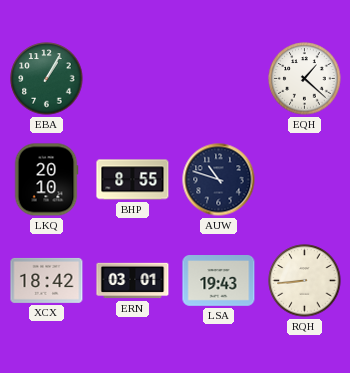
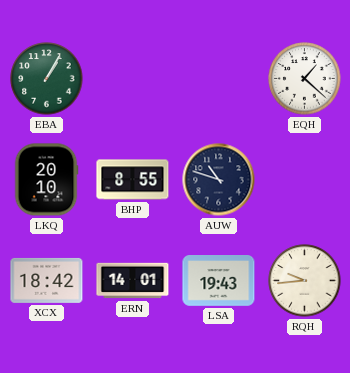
ERN: 03:01 -> 14:01
RQH: 8:44 -> 9:44
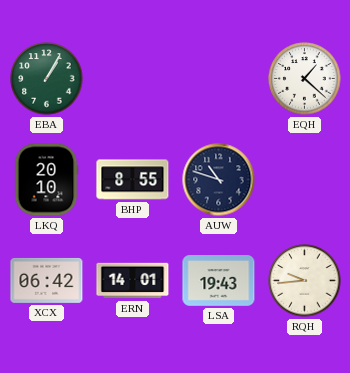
XCX: 18:42 -> 06:42
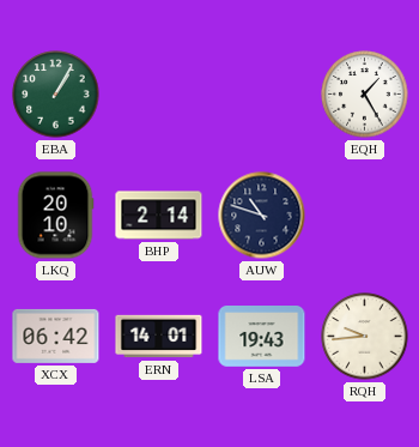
EQH: 1:22 -> 1:25
BHP: 8:55 -> 2:14
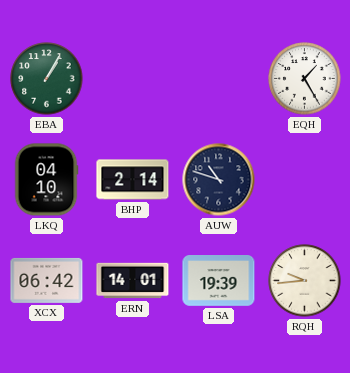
LKQ: 20:10 -> 04:10
LSA: 19:43 -> 19:39
